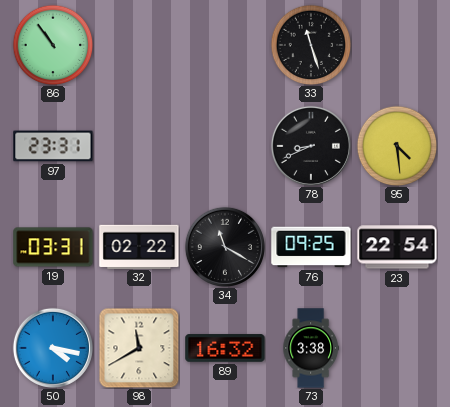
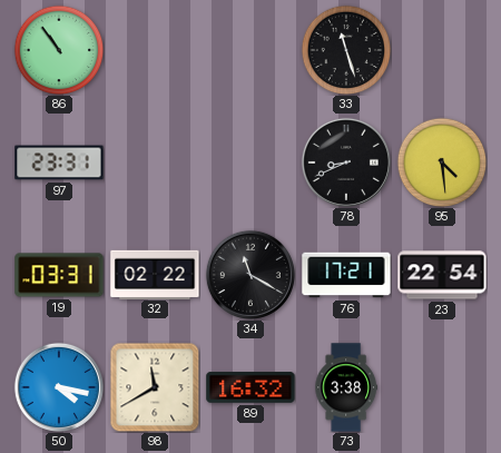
76: 09:25 -> 17:21
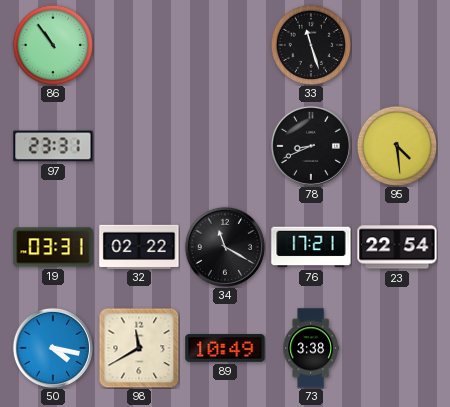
89: 16:32 -> 10:49
